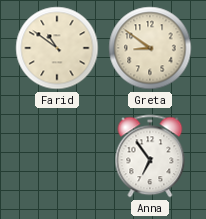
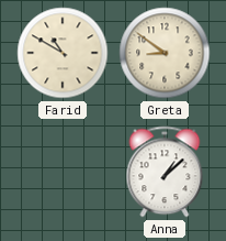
Farid: 10:51 -> 10:50
Anna: 6:54 -> 1:08
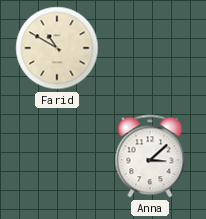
Greta: 8:51 -> none
Anna: 1:08 -> 3:08
